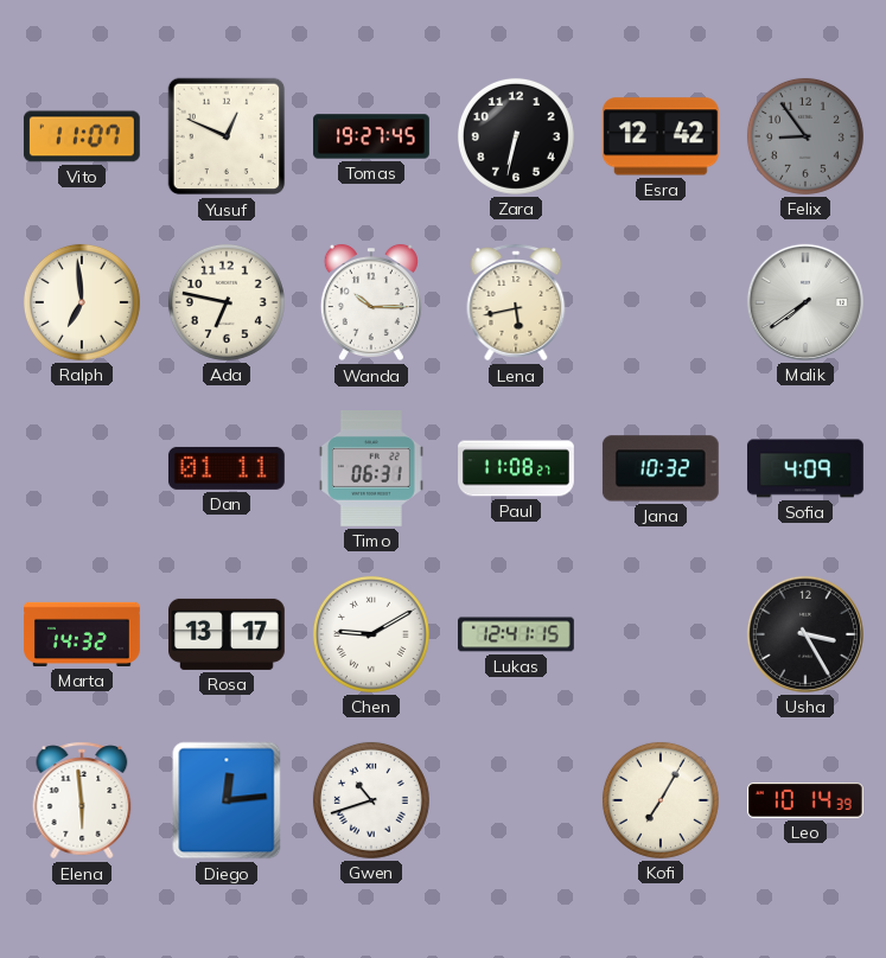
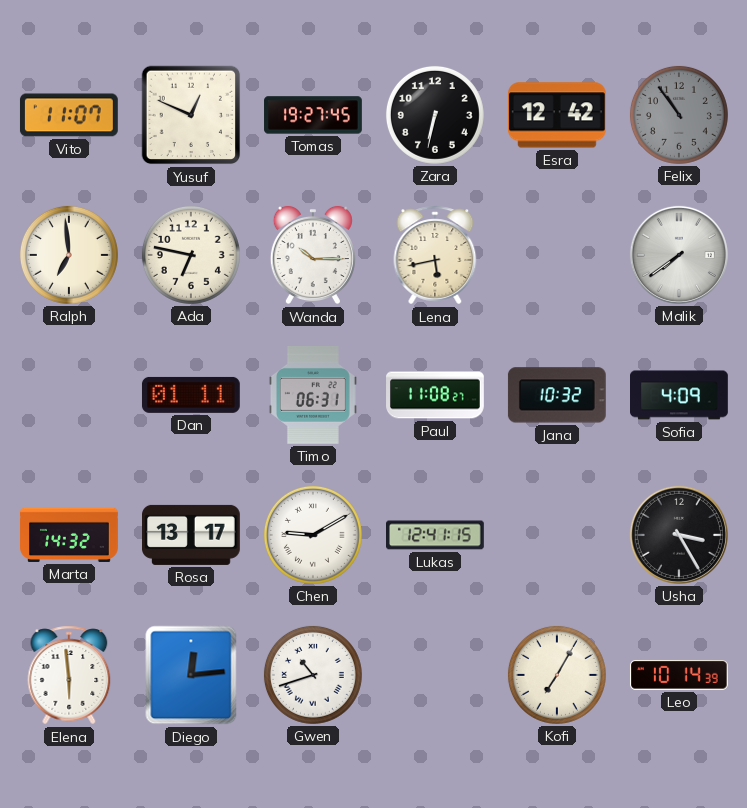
Felix: 8:54 -> 10:54
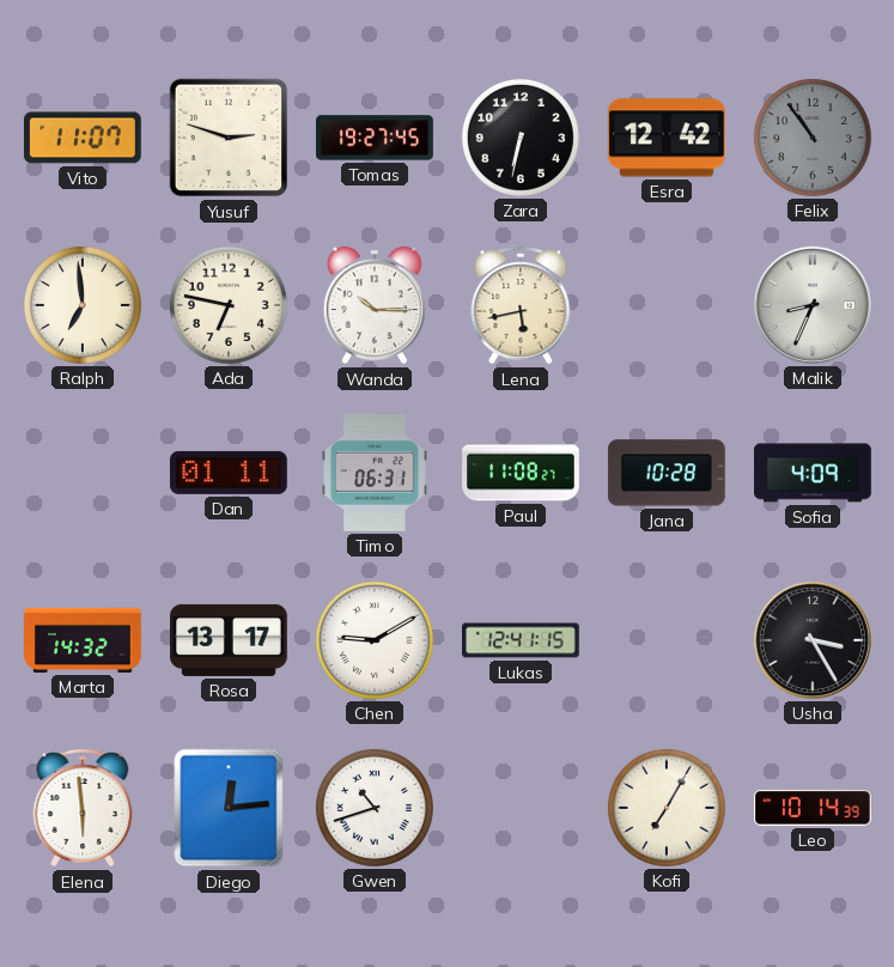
Yusuf: 12:49 -> 2:48
Malik: 7:39 -> 8:34
Jana: 10:32 -> 10:28
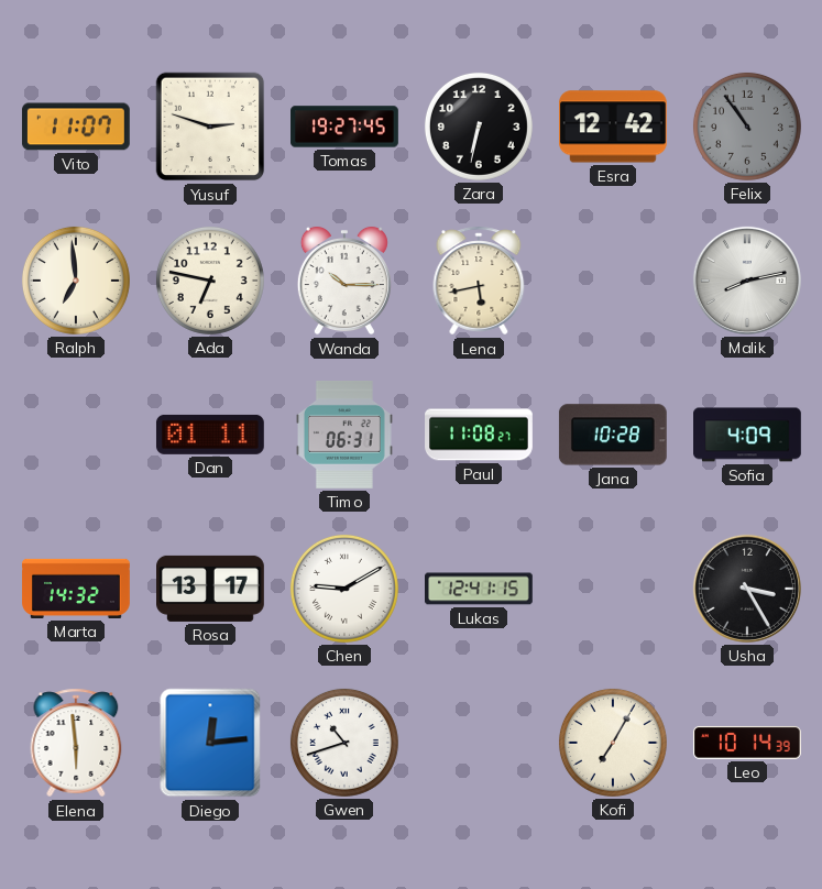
Malik: 8:34 -> 8:13
